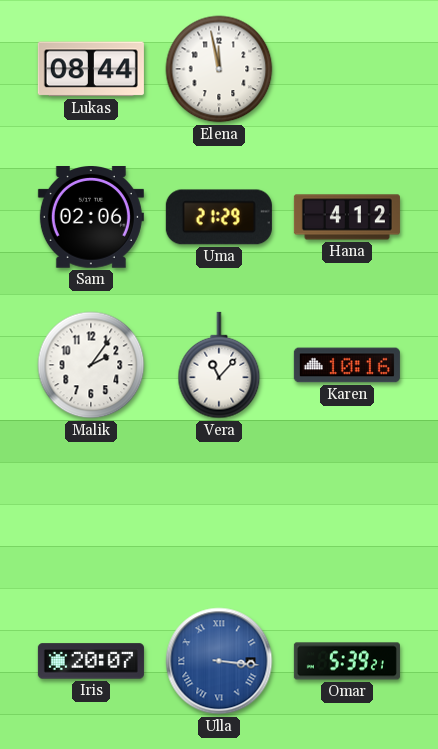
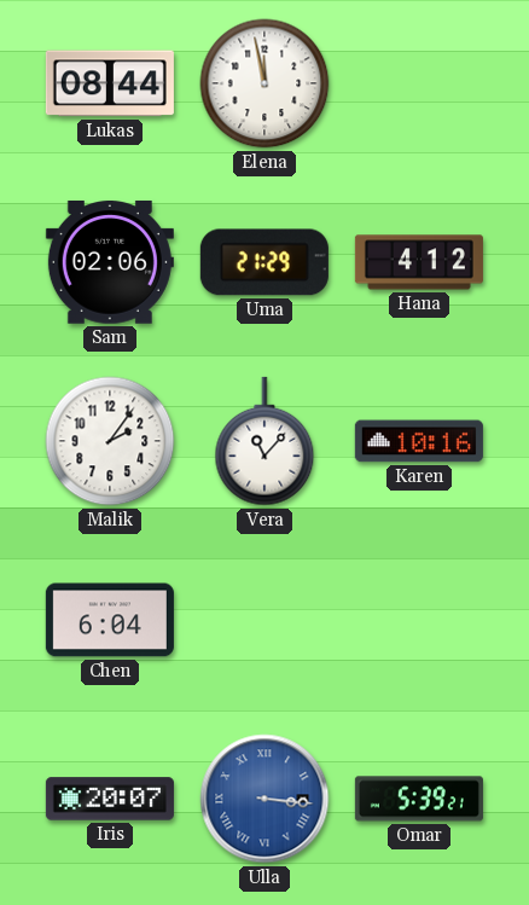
Chen: none -> 6:04
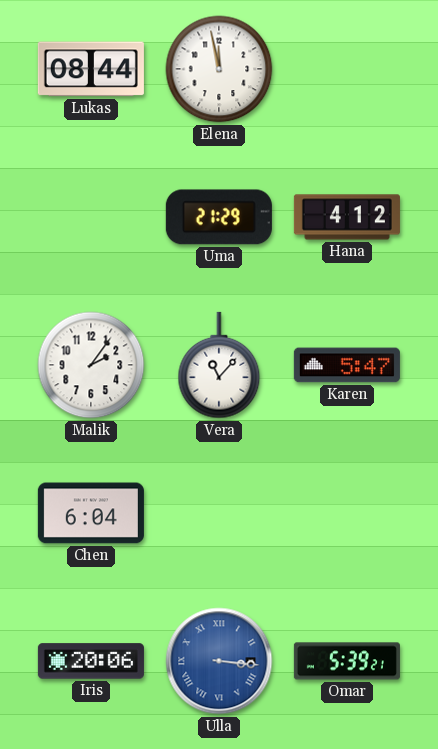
Sam: 02:06 -> none
Karen: 10:16 -> 5:47
Iris: 20:07 -> 20:06
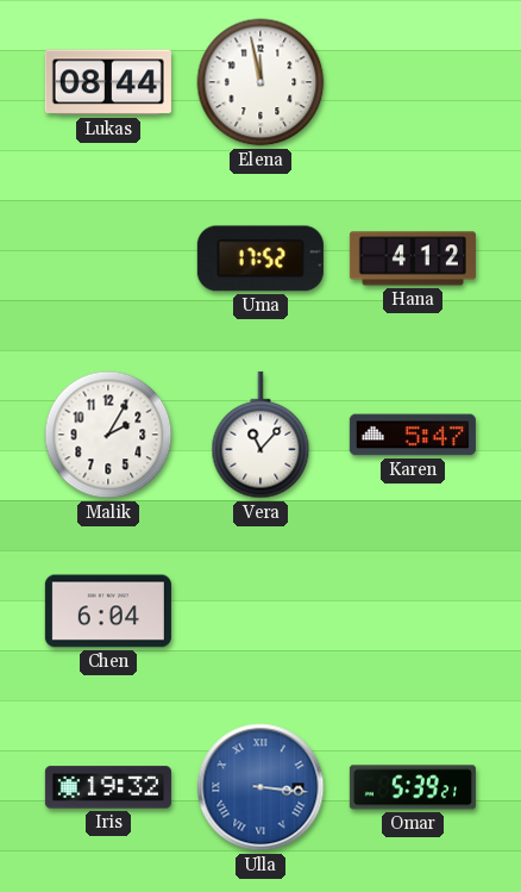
Uma: 21:29 -> 17:52
Malik: 2:06 -> 2:05
Iris: 20:06 -> 19:32
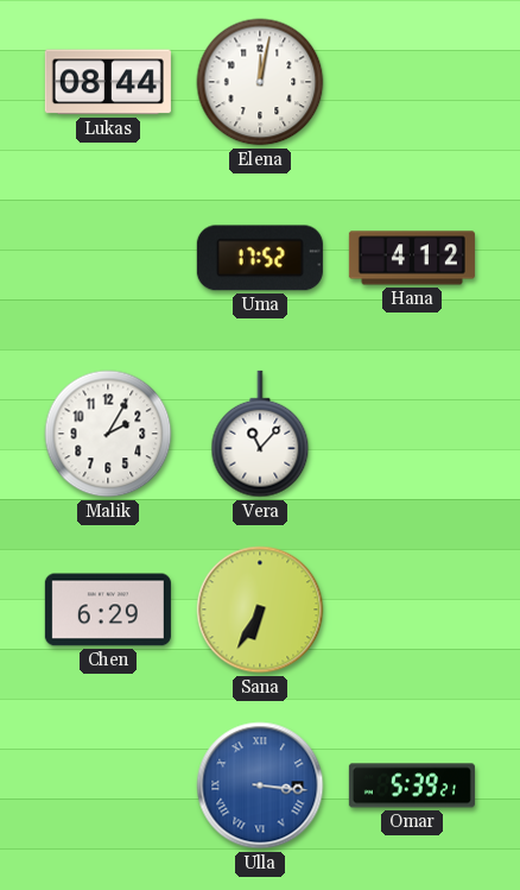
Elena: 11:58 -> 12:02
Karen: 5:47 -> none
Chen: 6:04 -> 6:29
Sana: none -> 6:35
Iris: 19:32 -> none
